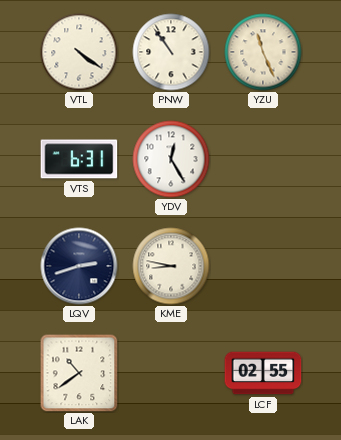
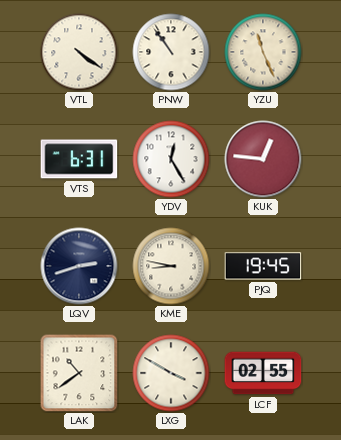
KUK: none -> 12:46
PJQ: none -> 19:45
LXG: none -> 3:50
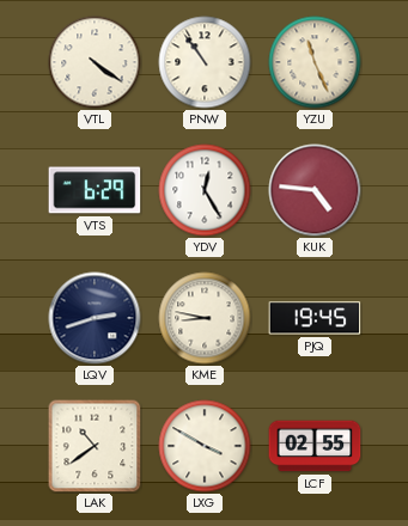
VTS: 6:31 -> 6:29
KUK: 12:46 -> 4:46
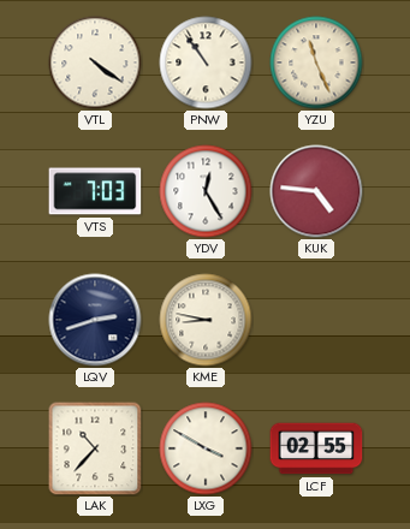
VTS: 6:29 -> 7:03
PJQ: 19:45 -> none
LAK: 10:39 -> 10:37
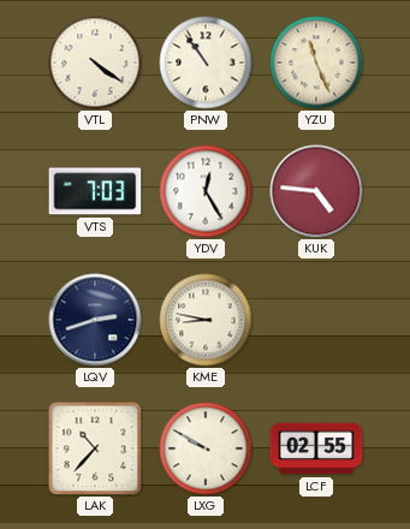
LXG: 3:50 -> 9:50
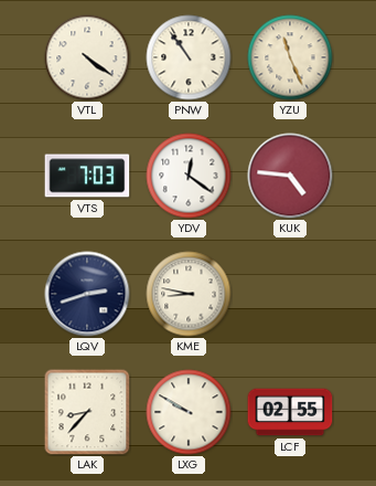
YDV: 12:25 -> 12:21
LAK: 10:37 -> 8:37
